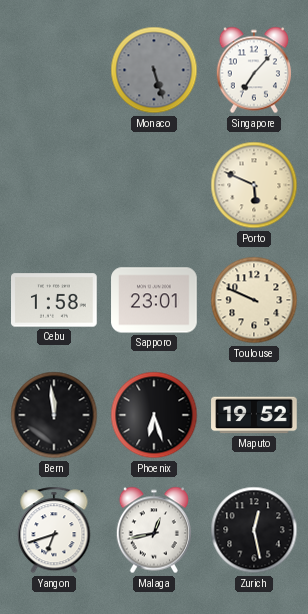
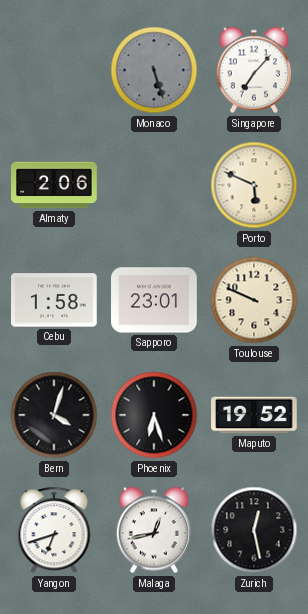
Almaty: none -> 2:06
Bern: 11:59 -> 4:03
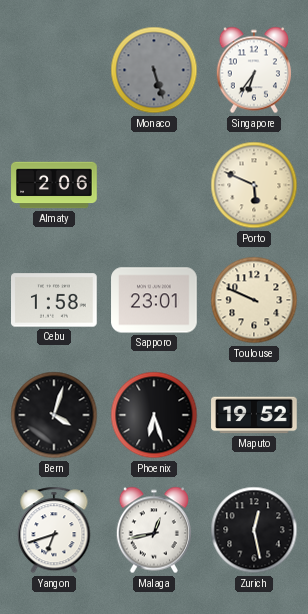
Singapore: 7:07 -> 6:36
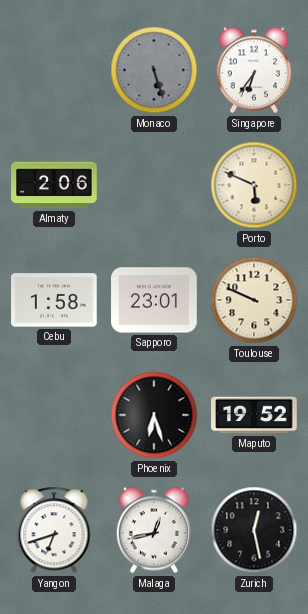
Bern: 4:03 -> none
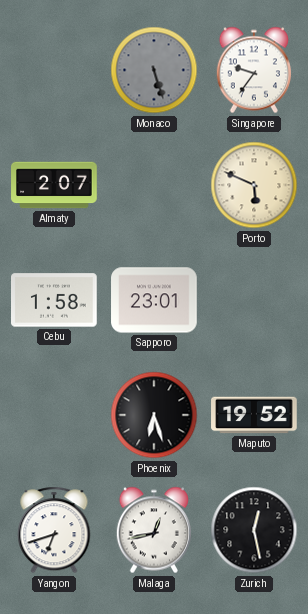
Singapore: 6:36 -> 9:36
Almaty: 2:06 -> 2:07
Toulouse: 9:49 -> none
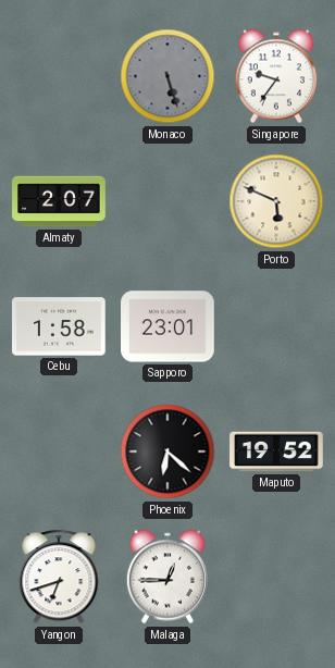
Phoenix: 6:27 -> 6:22
Malaga: 12:43 -> 12:45
Zurich: 12:28 -> none
